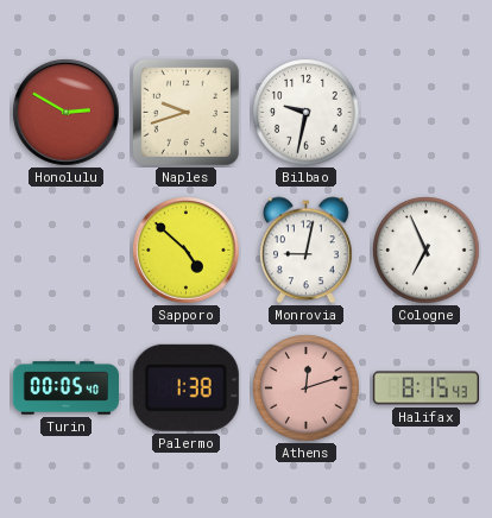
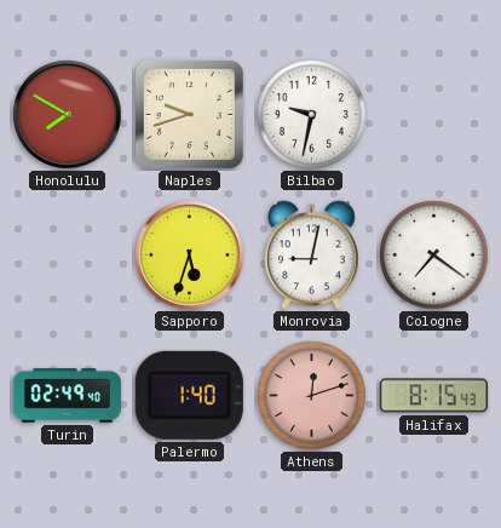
Honolulu: 2:50 -> 7:50
Sapporo: 4:52 -> 5:33
Cologne: 6:56 -> 7:21
Turin: 00:05 -> 02:49
Palermo: 1:38 -> 1:40
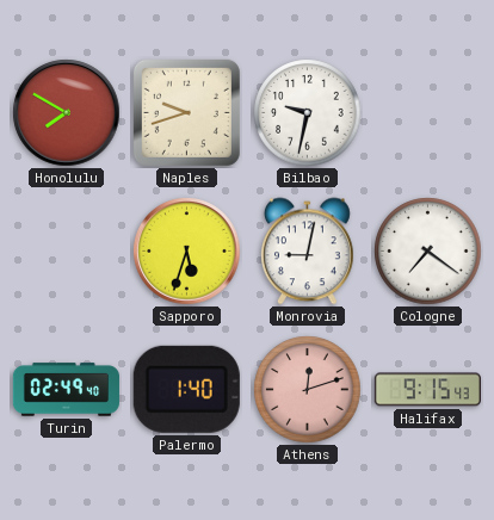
Halifax: 8:15 -> 9:15
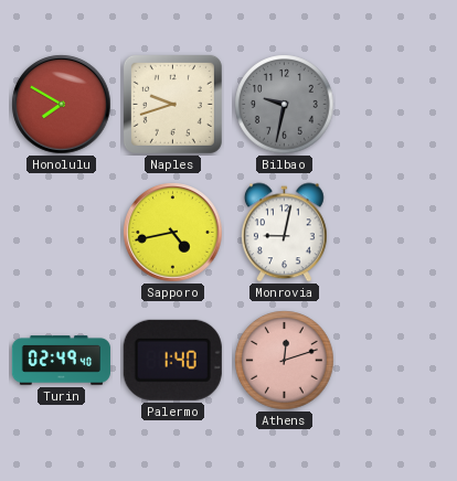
Bilbao dial: white -> grey
Sapporo: 5:33 -> 4:43
Cologne: 7:21 -> none
Halifax: 9:15 -> none
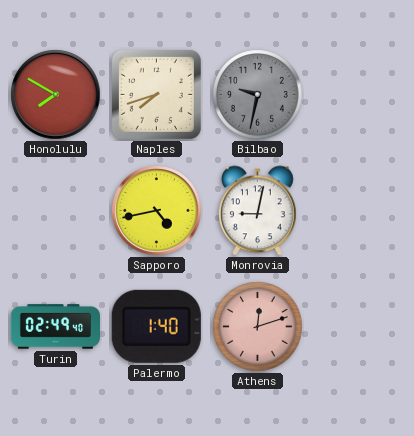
Naples: 9:42 -> 7:42
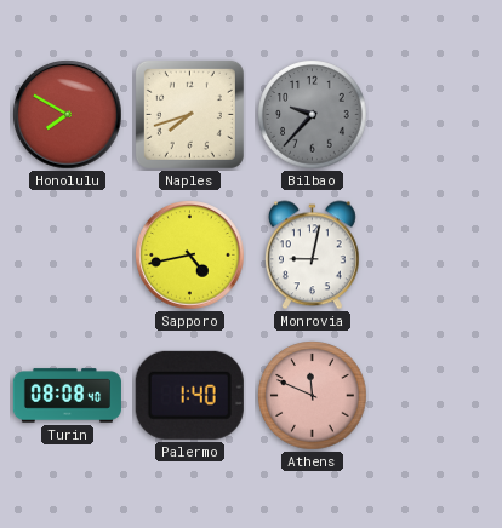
Bilbao: 9:32 -> 9:37
Turin: 02:49 -> 08:08
Athens: 12:12 -> 11:49
